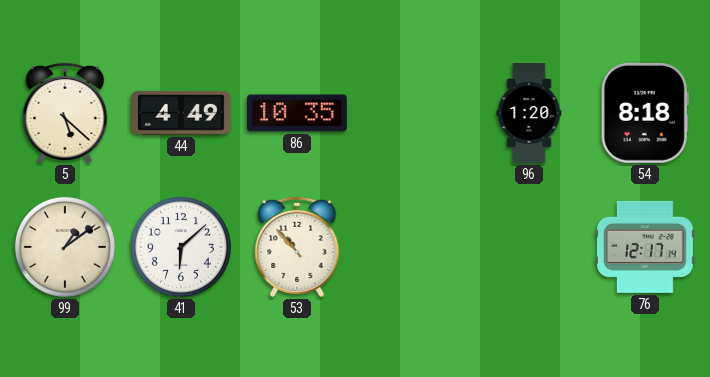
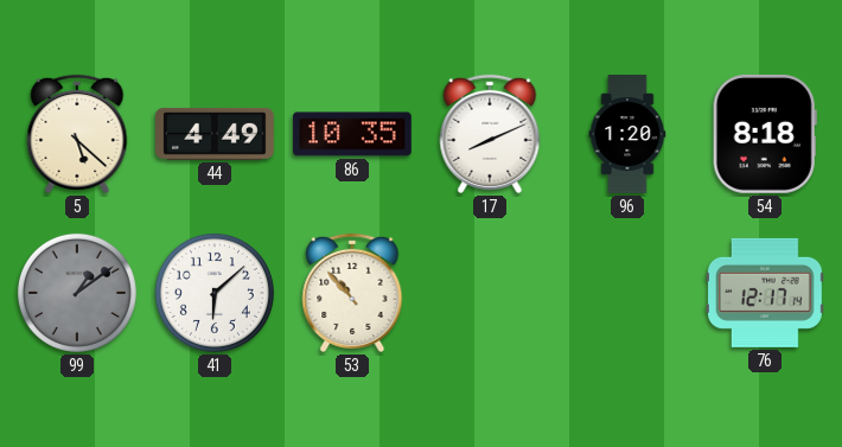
17: none -> 8:11
99 dial: cream -> grey
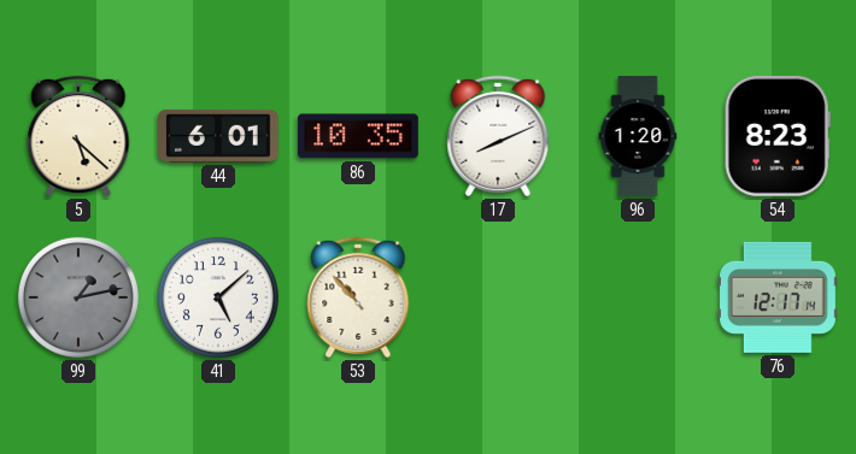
44: 4:49 -> 6:01
54: 8:18 -> 8:23
99: 1:09 -> 1:13
41: 6:08 -> 5:08
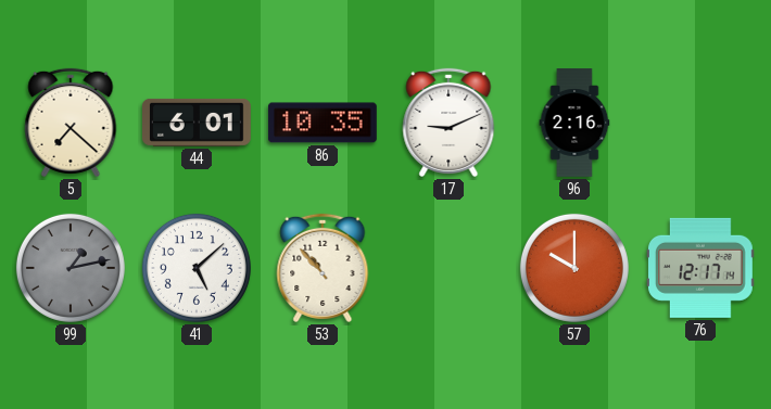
5: 5:22 -> 7:22
17: 8:11 -> 9:11
96: 1:20 -> 2:16
54: 8:23 -> none
57: none -> 10:00
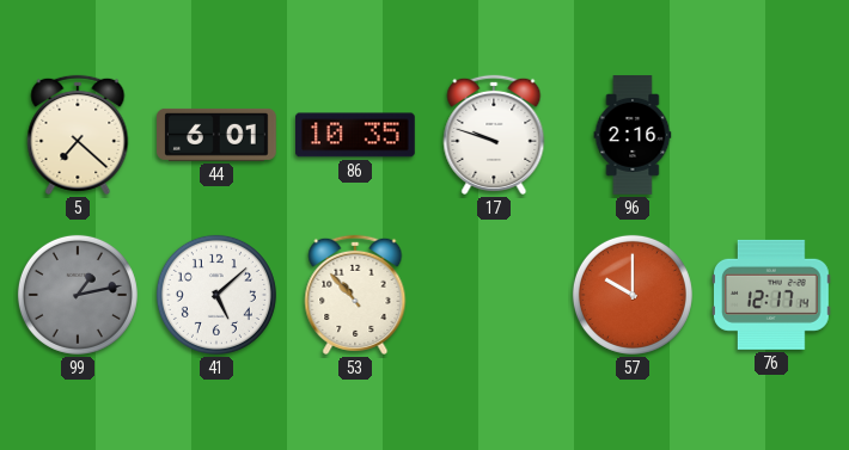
17: 9:11 -> 9:48
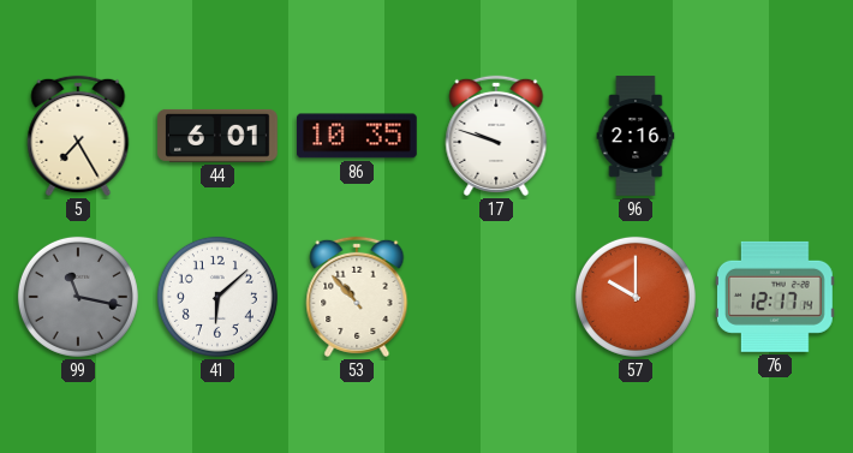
5: 7:22 -> 7:25
99: 1:13 -> 11:17
41: 5:08 -> 6:08
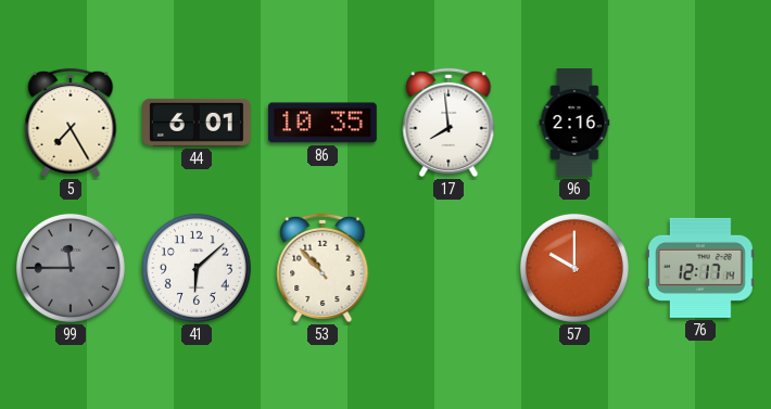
17: 9:48 -> 7:59
99: 11:17 -> 11:45
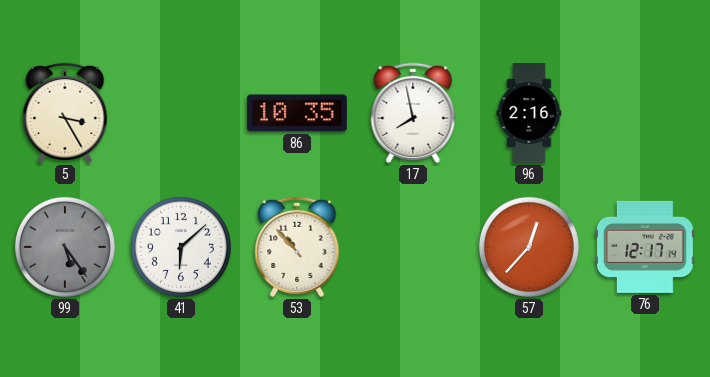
5: 7:25 -> 3:25
44: 6:01 -> none
17: 7:59 -> 7:58
99: 11:45 -> 5:24
57: 10:00 -> 12:37
